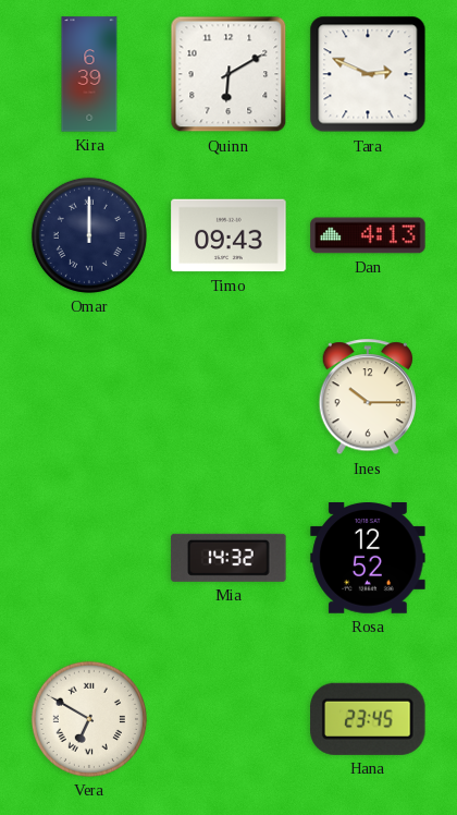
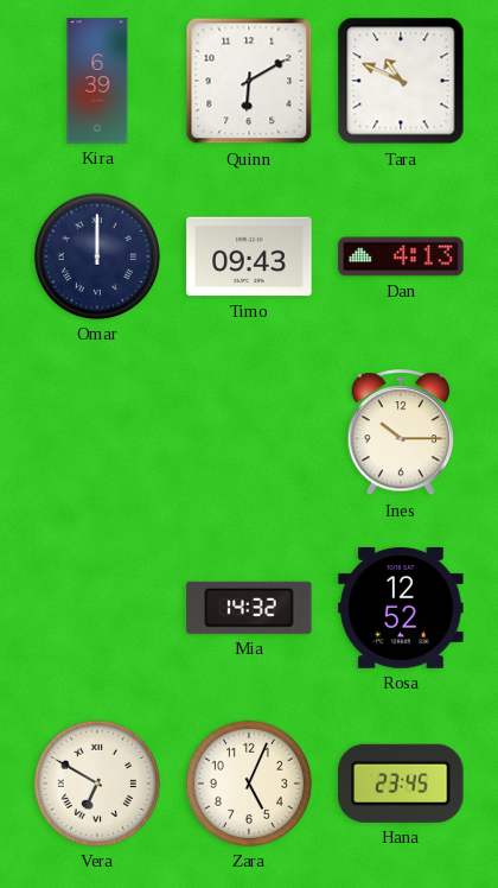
Tara: 2:49 -> 10:49
Zara: none -> 5:04
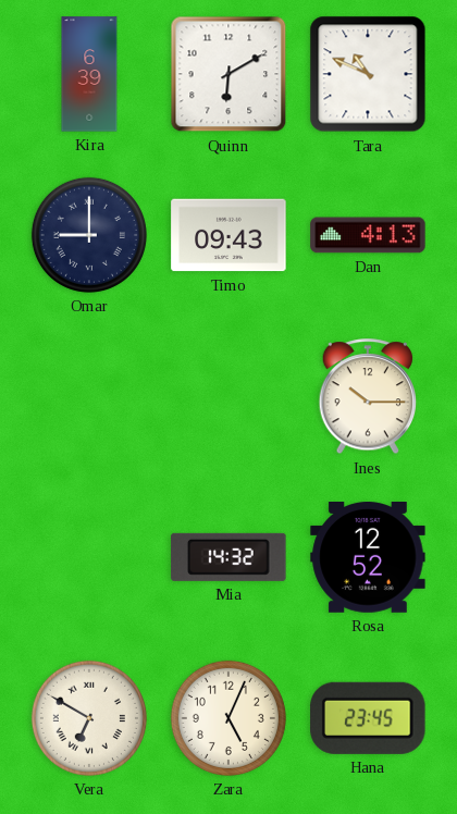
Omar: 12:00 -> 9:00
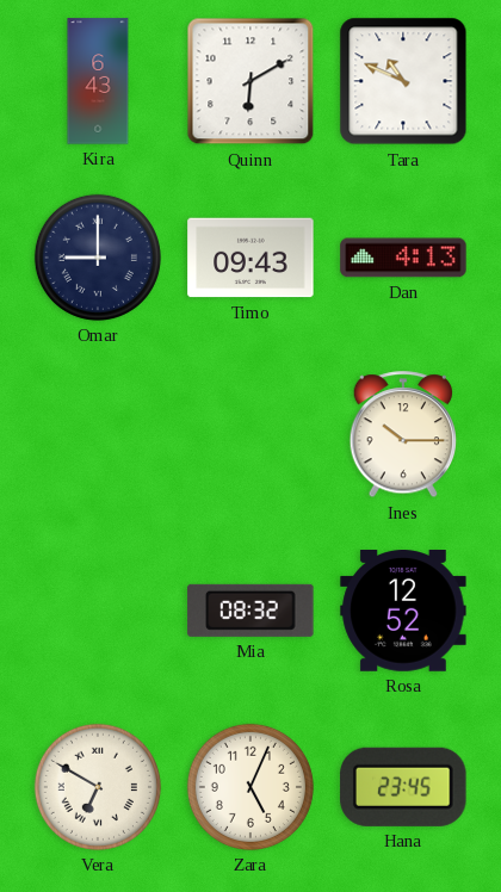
Kira: 6:39 -> 6:43
Mia: 14:32 -> 08:32
